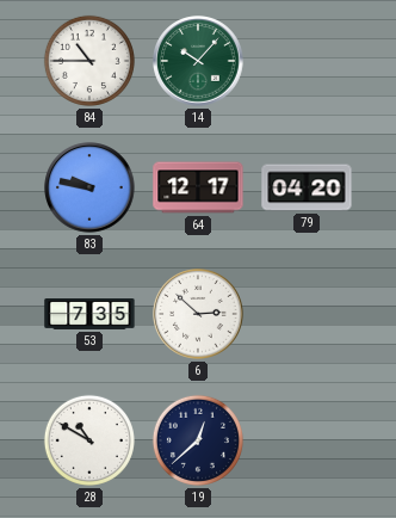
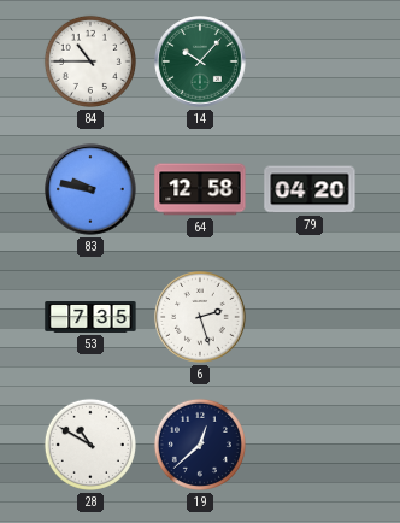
64: 12:17 -> 12:58
6: 2:52 -> 2:27
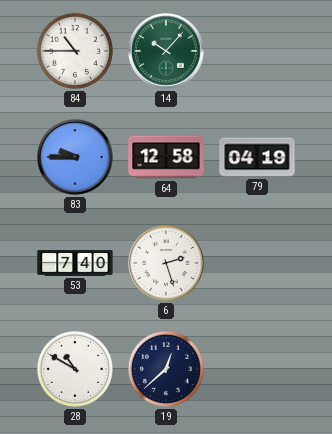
83: 9:47 -> 9:45
79: 04:20 -> 04:19
53: 7:35 -> 7:40
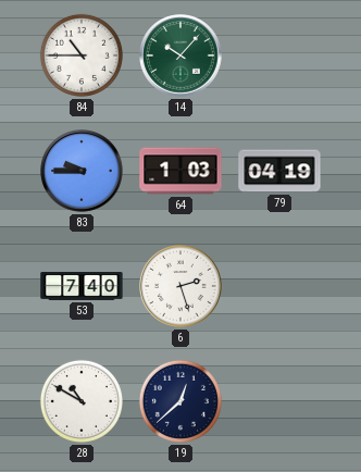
64: 12:58 -> 1:03
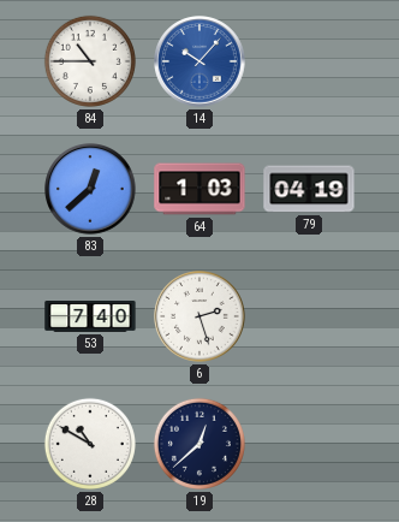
14 dial: green -> blue
83: 9:45 -> 12:38
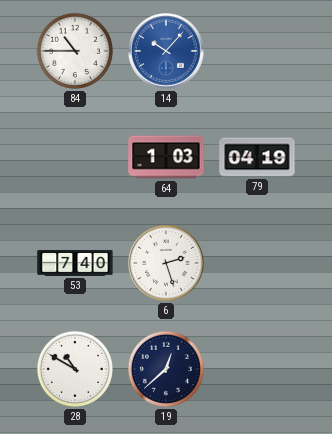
83: 12:38 -> none
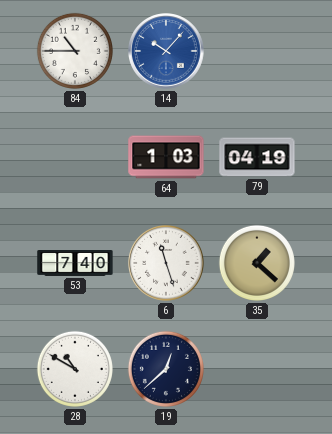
6: 2:27 -> 11:27
35: none -> 1:22
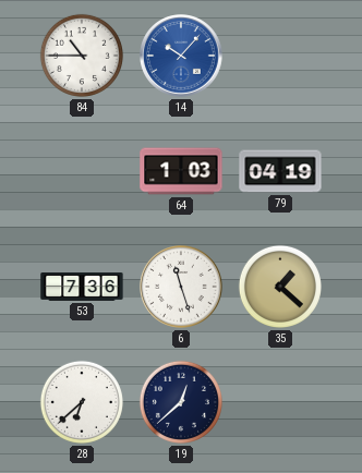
53: 7:40 -> 7:36
28: 10:50 -> 6:38
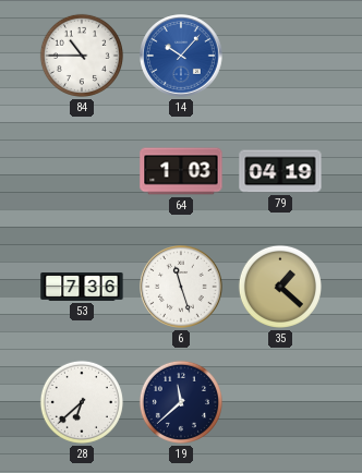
19: 12:38 -> 11:38
